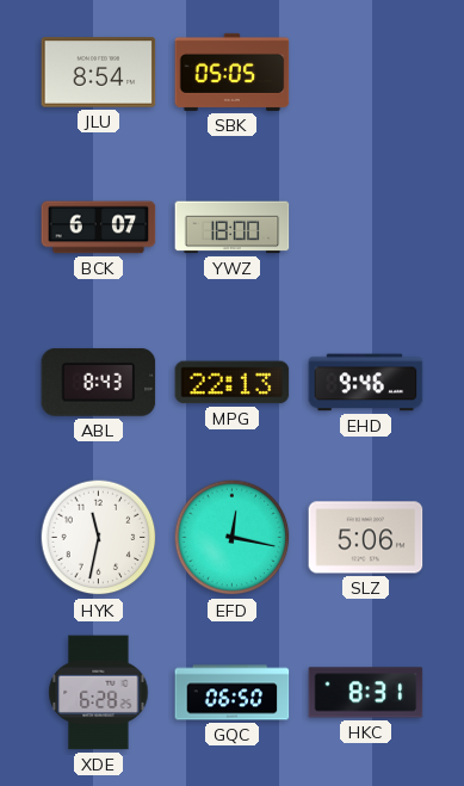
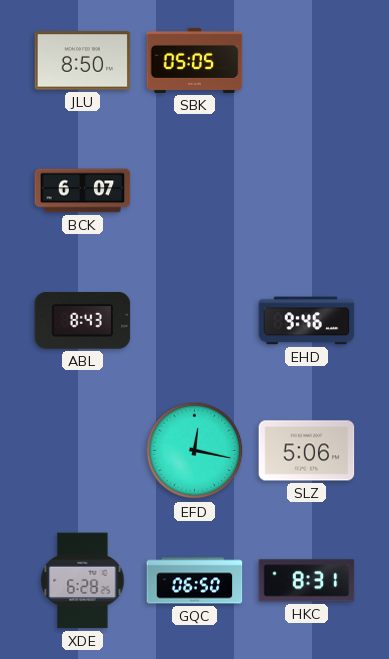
JLU: 8:54 -> 8:50
YWZ: 18:00 -> none
MPG: 22:13 -> none
HYK: 11:32 -> none
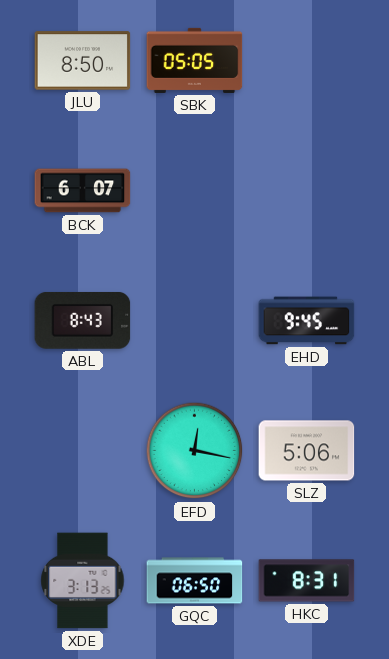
EHD: 9:46 -> 9:45
XDE: 6:28 -> 3:13
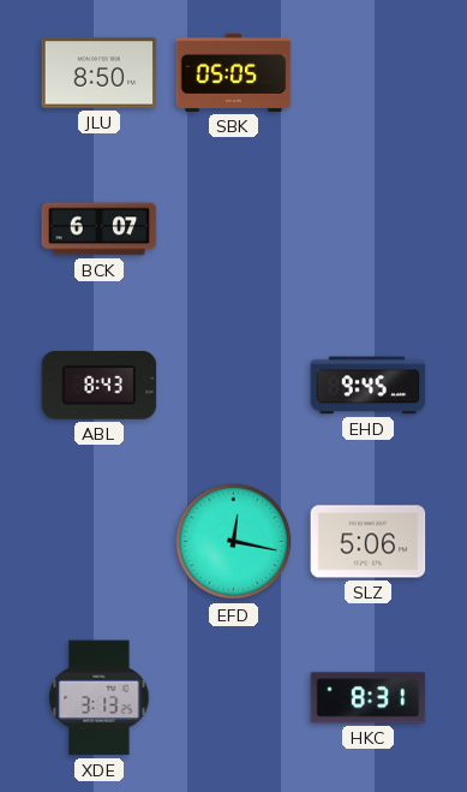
GQC: 06:50 -> none
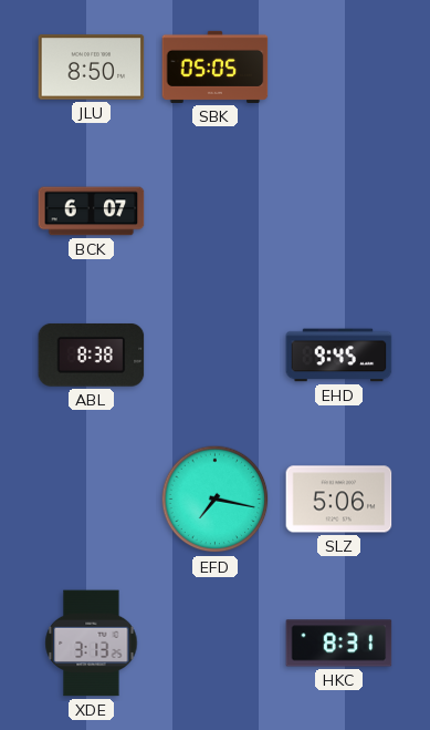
ABL: 8:43 -> 8:38
EFD: 12:17 -> 7:17
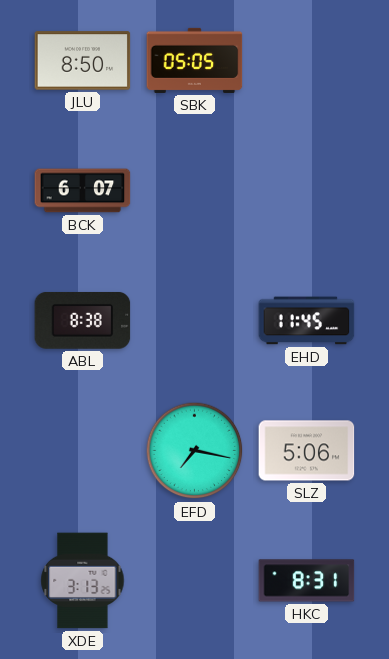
EHD: 9:45 -> 11:45
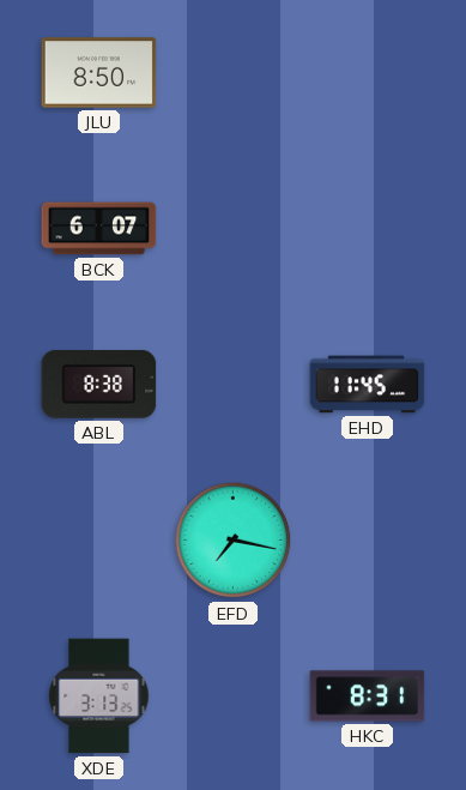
SBK: 05:05 -> none
SLZ: 5:06 -> none
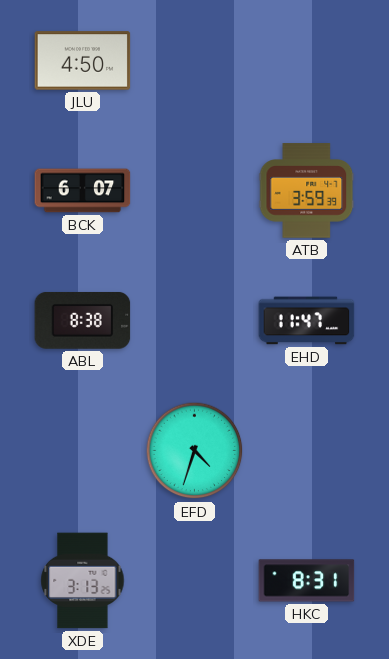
JLU: 8:50 -> 4:50
ATB: none -> 3:59
EHD: 11:45 -> 11:47
EFD: 7:17 -> 4:33
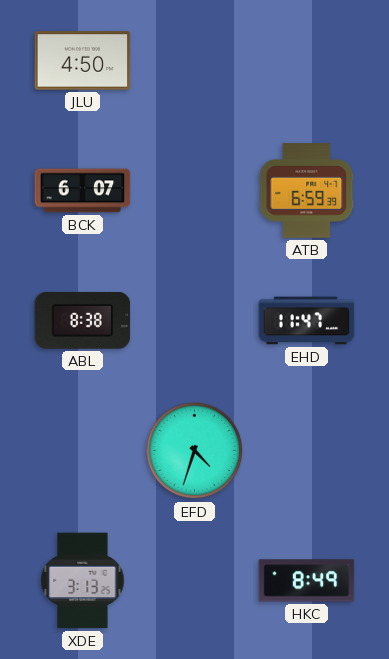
ATB: 3:59 -> 6:59
HKC: 8:31 -> 8:49
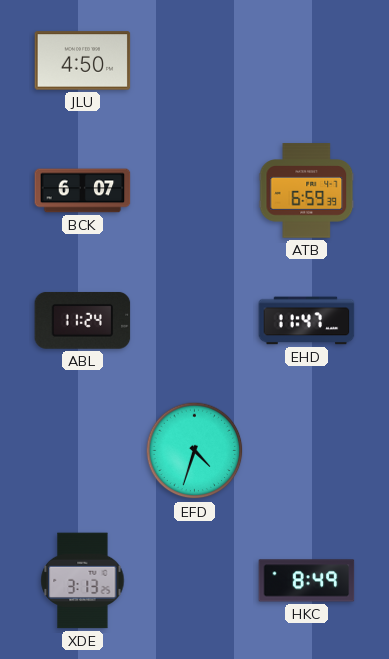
ABL: 8:38 -> 11:24
